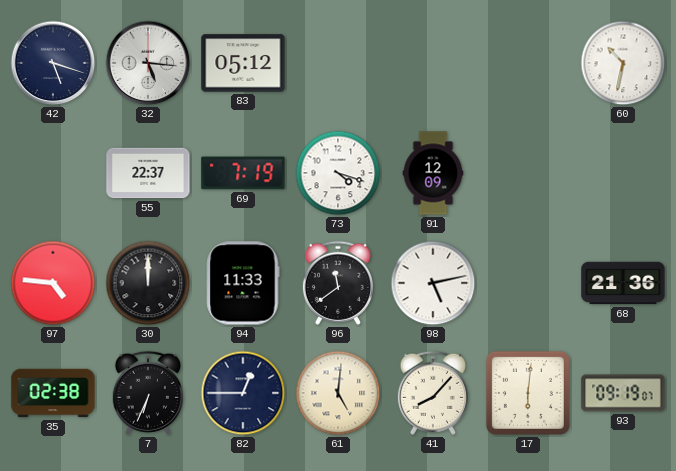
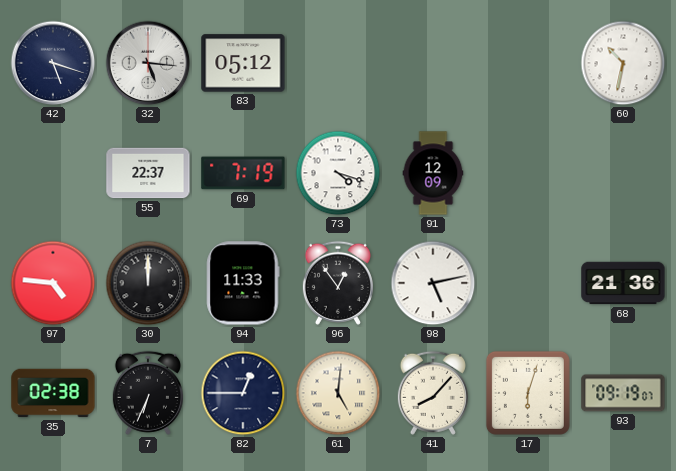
96: 11:39 -> 12:54
17: 6:01 -> 6:03
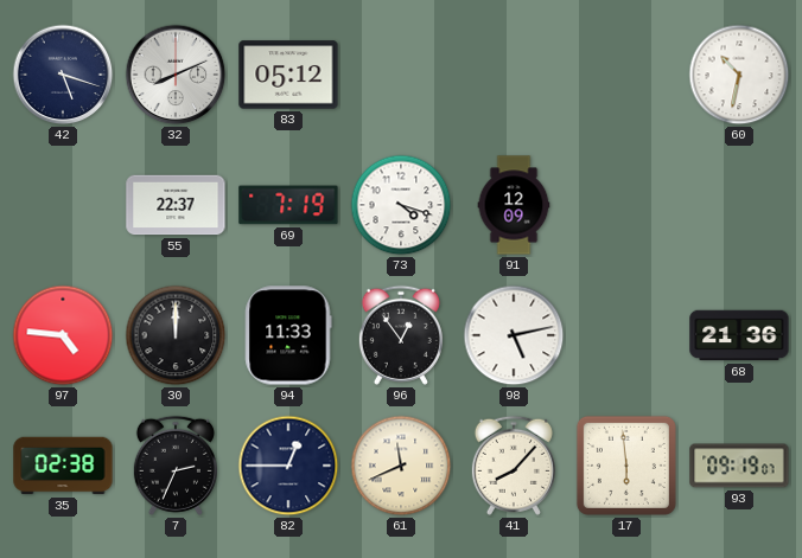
32: 5:16 -> 8:11
7: 6:34 -> 2:34
61: 5:01 -> 11:41
17: 6:03 -> 5:59
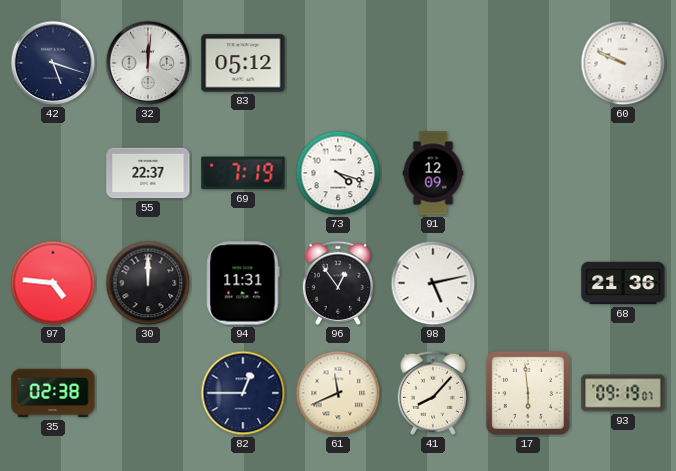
32: 8:11 -> 12:01
60: 10:32 -> 9:49
94: 11:33 -> 11:31
7: 2:34 -> none
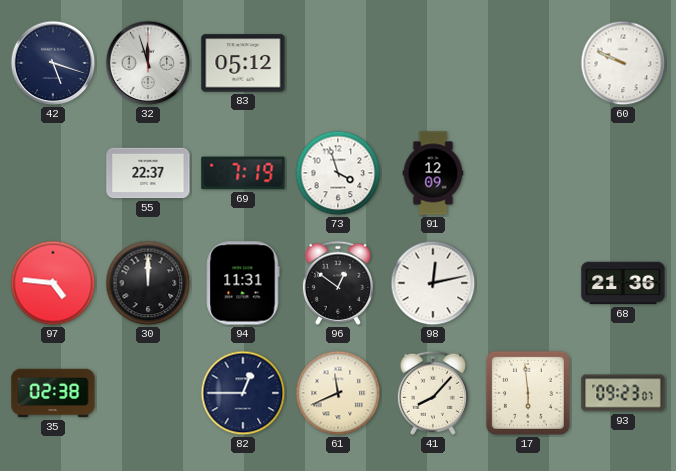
32: 12:01 -> 11:57
73: 4:18 -> 3:57
96: 12:54 -> 12:51
98: 5:13 -> 12:13
93: 09:19 -> 09:23
